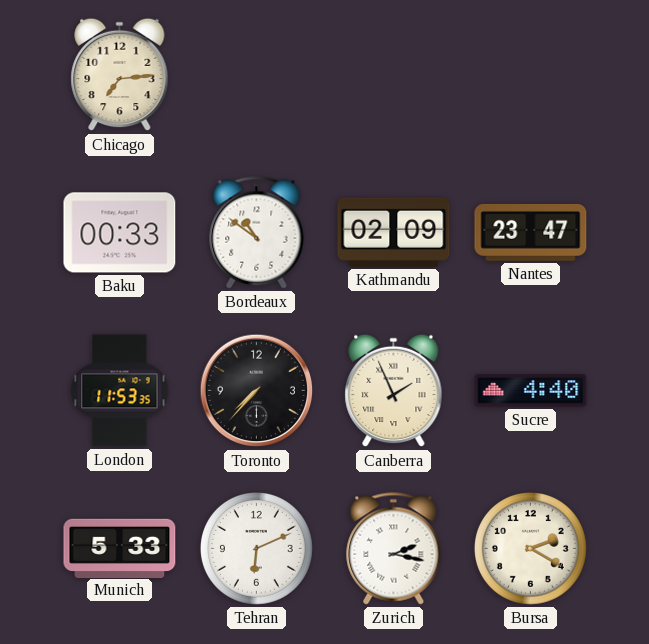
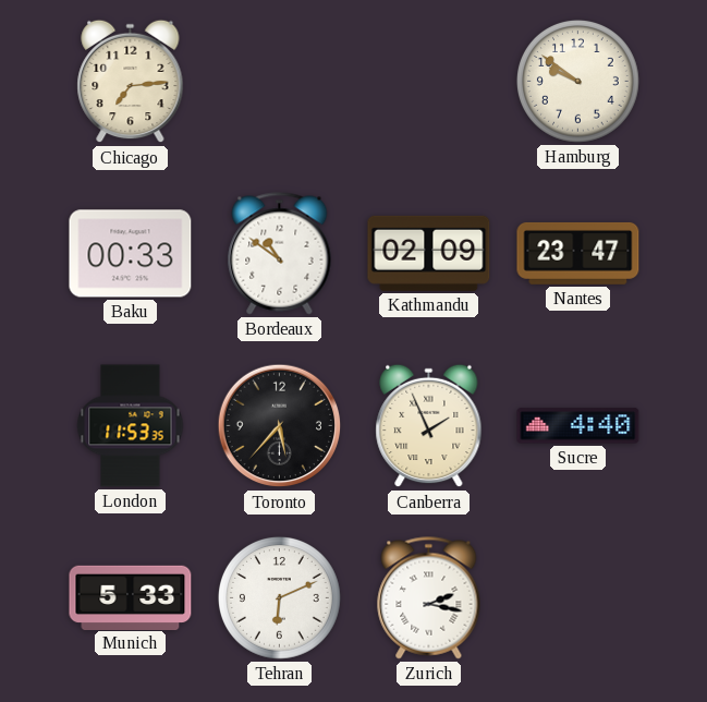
Hamburg: none -> 9:51
Toronto: 7:37 -> 5:37
Bursa: 2:20 -> none
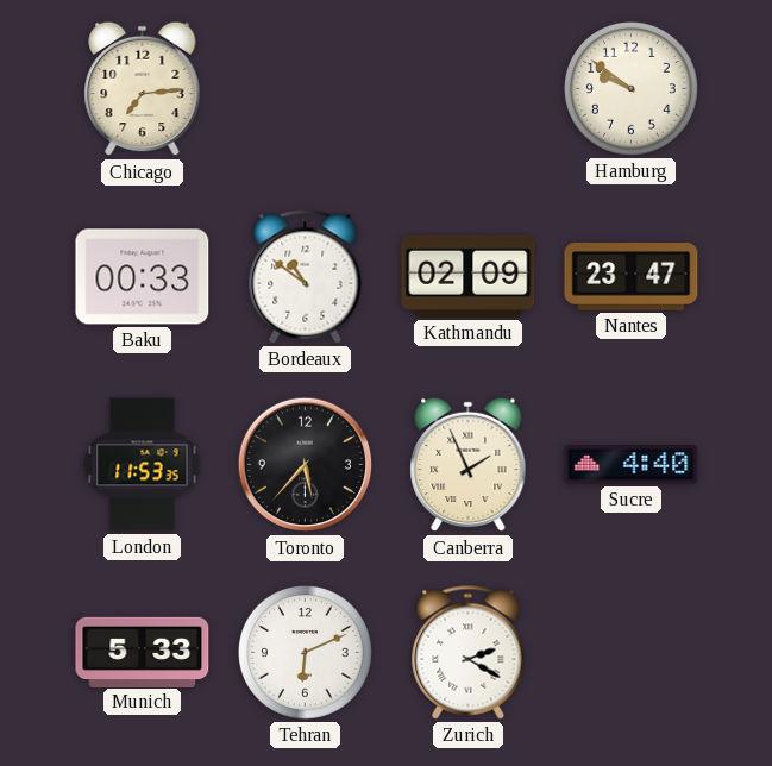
Zurich: 2:17 -> 2:20
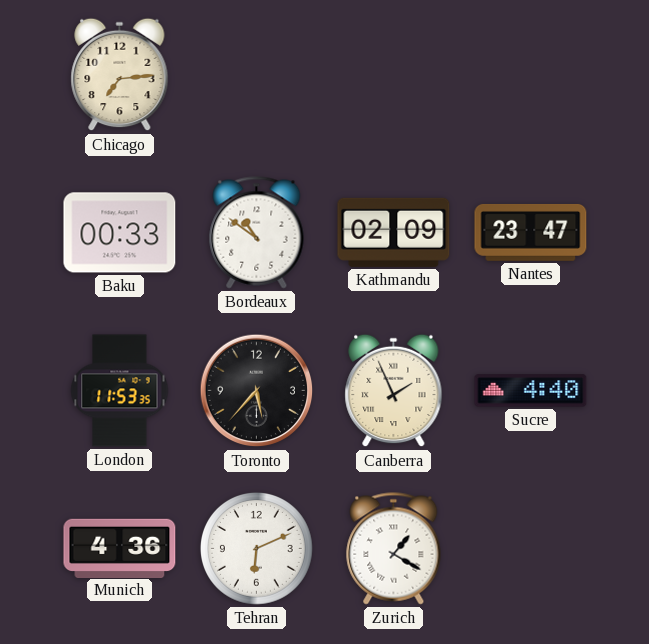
Hamburg: 9:51 -> none
Munich: 5:33 -> 4:36
Zurich: 2:20 -> 1:20
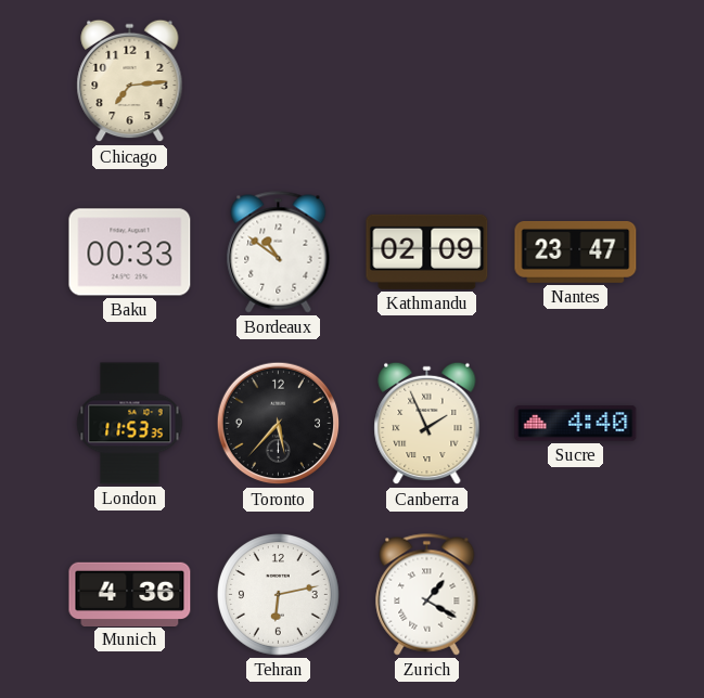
Tehran: 6:11 -> 6:13
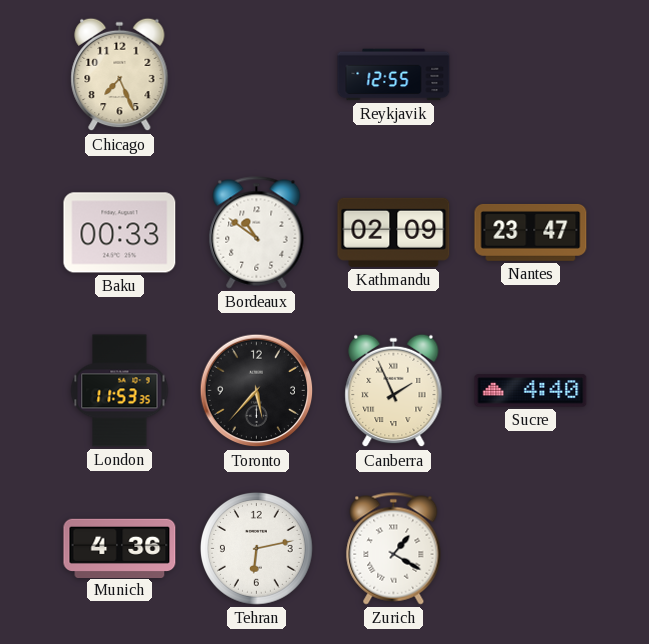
Chicago: 7:14 -> 7:26
Reykjavik: none -> 12:55
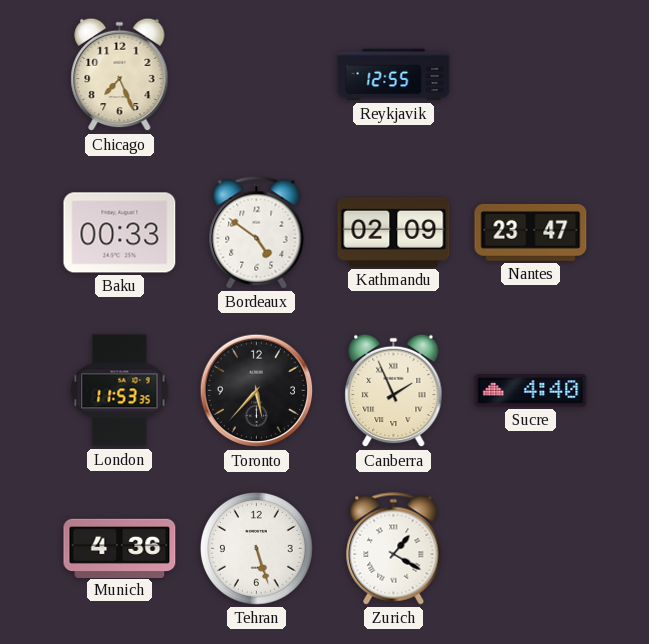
Bordeaux: 10:51 -> 4:51
Tehran: 6:13 -> 5:27
